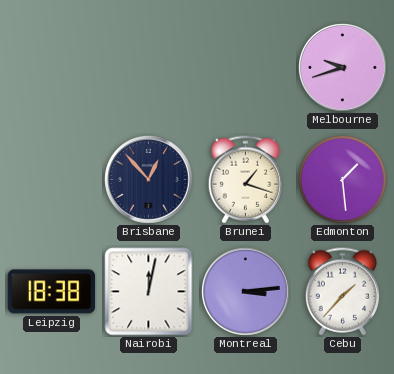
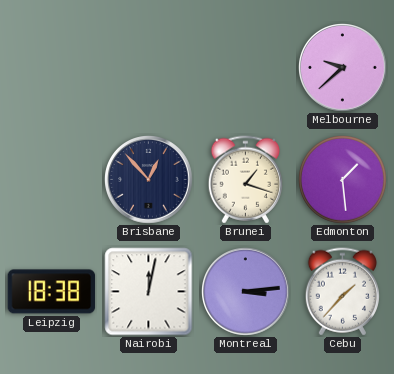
Melbourne: 9:42 -> 9:38
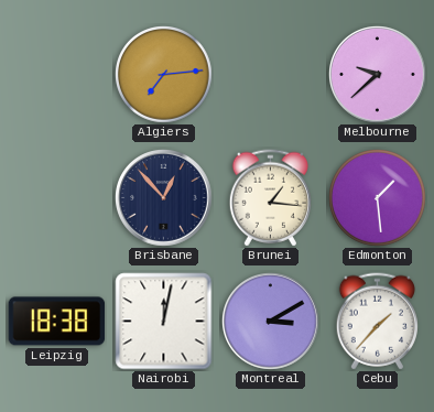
Algiers: none -> 7:14
Brunei: 1:18 -> 1:16
Montreal: 3:14 -> 3:10
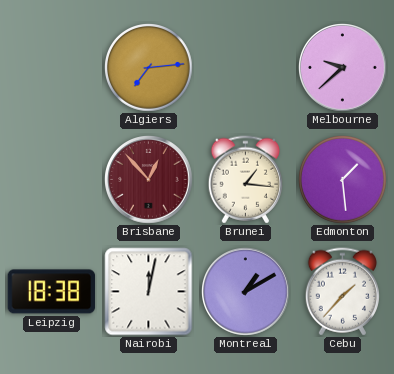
Brisbane dial: navy -> burgundy
Montreal: 3:10 -> 1:10
